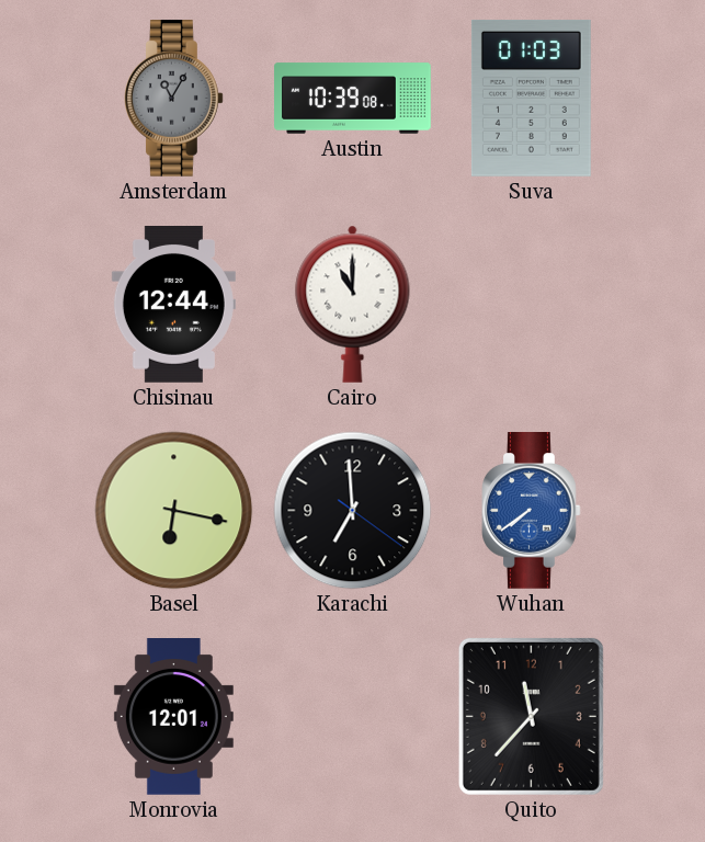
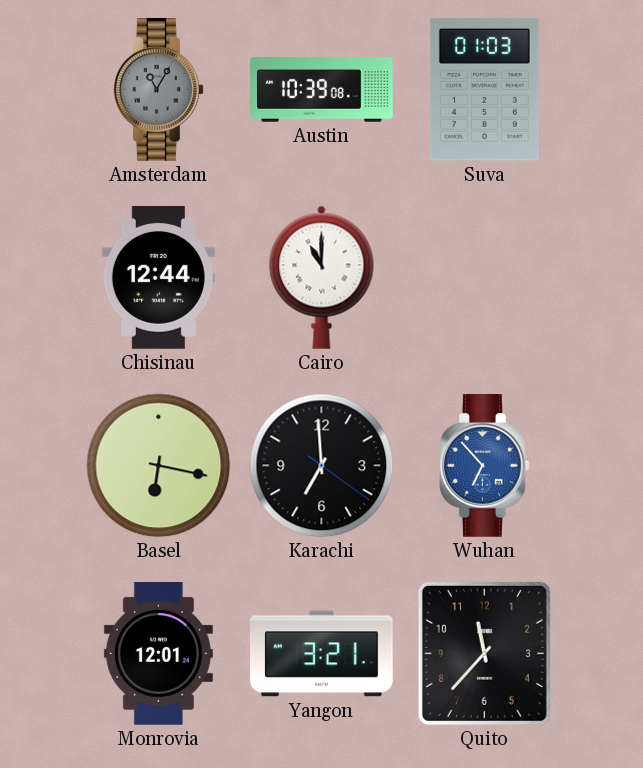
Wuhan: 7:39 -> 6:53
Yangon: none -> 3:21
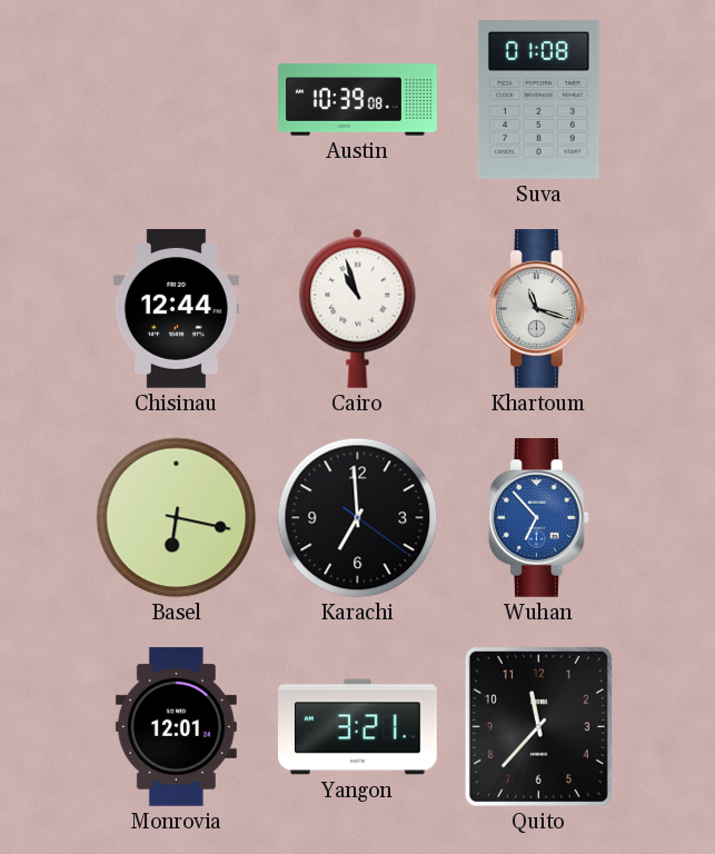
Amsterdam: 11:05 -> none
Suva: 01:03 -> 01:08
Cairo: 11:00 -> 10:57
Khartoum: none -> 11:18
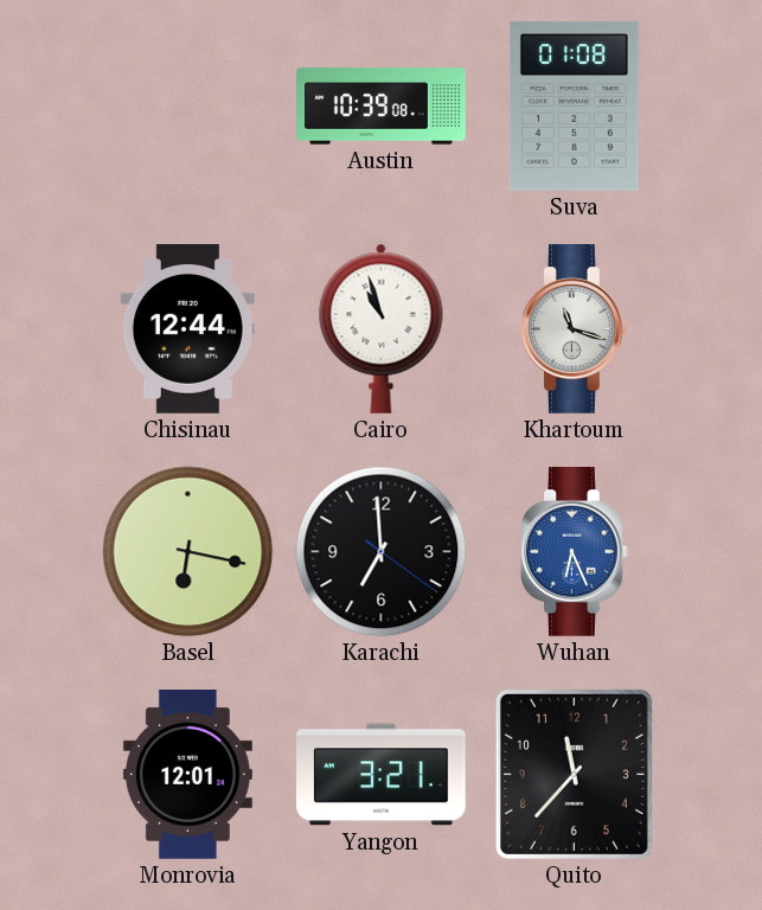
Wuhan: 6:53 -> 6:26
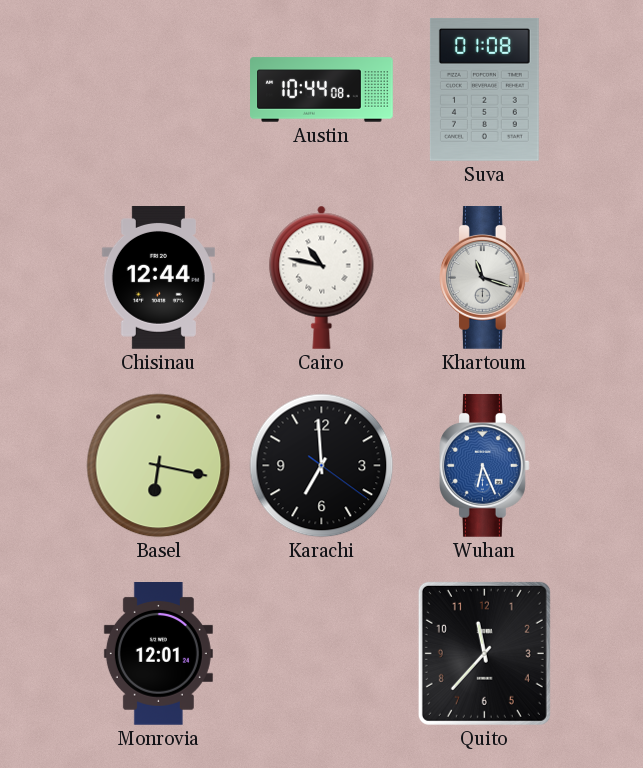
Austin: 10:39 -> 10:44
Cairo: 10:57 -> 10:47
Yangon: 3:21 -> none
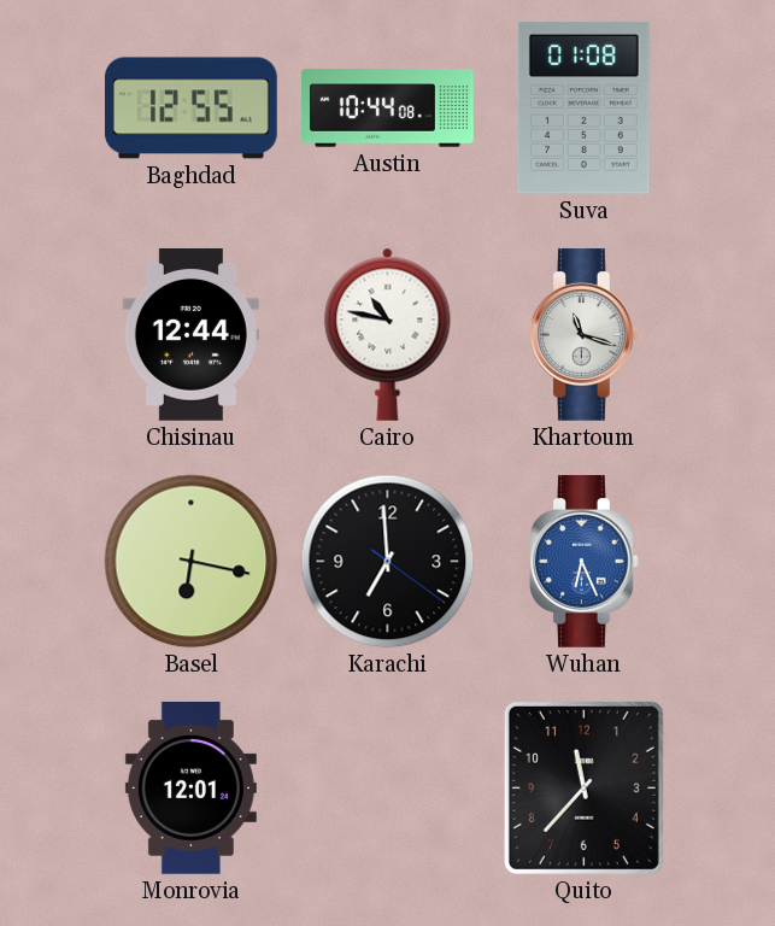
Baghdad: none -> 12:55
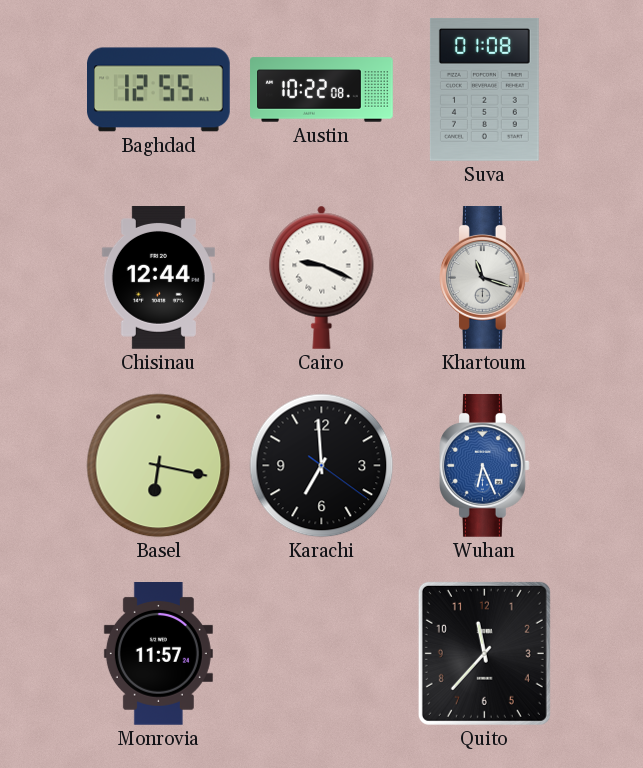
Austin: 10:44 -> 10:22
Cairo: 10:47 -> 9:19
Monrovia: 12:01 -> 11:57
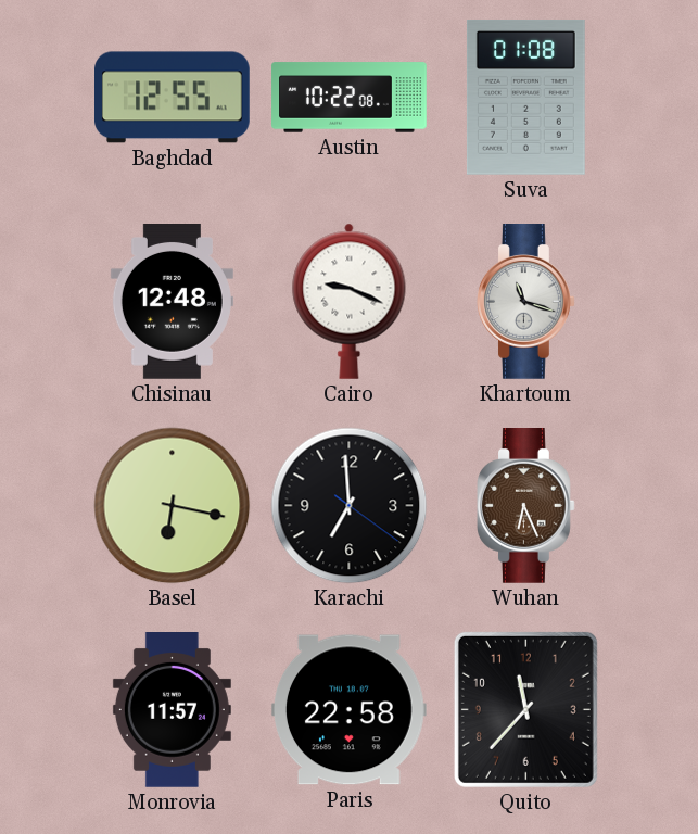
Chisinau: 12:44 -> 12:48
Wuhan dial: blue -> brown
Paris: none -> 22:58
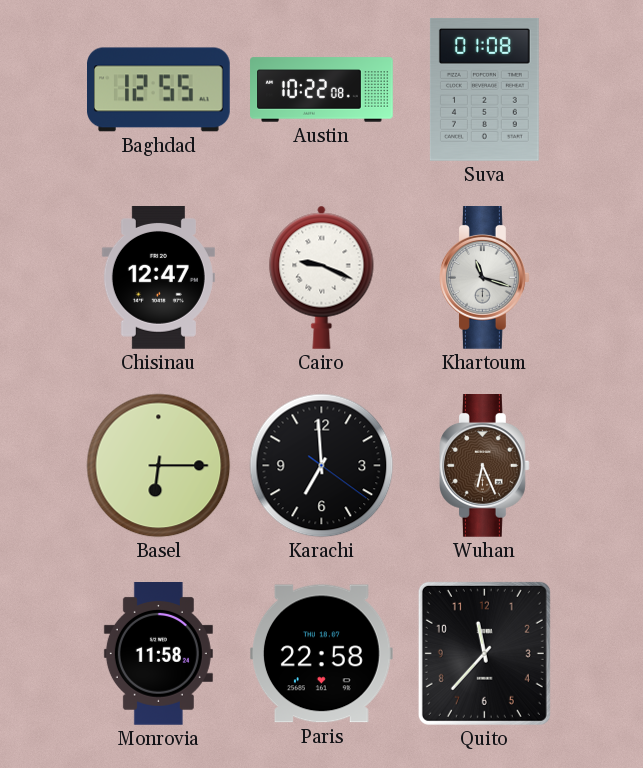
Chisinau: 12:48 -> 12:47
Basel: 6:17 -> 6:15
Monrovia: 11:57 -> 11:58
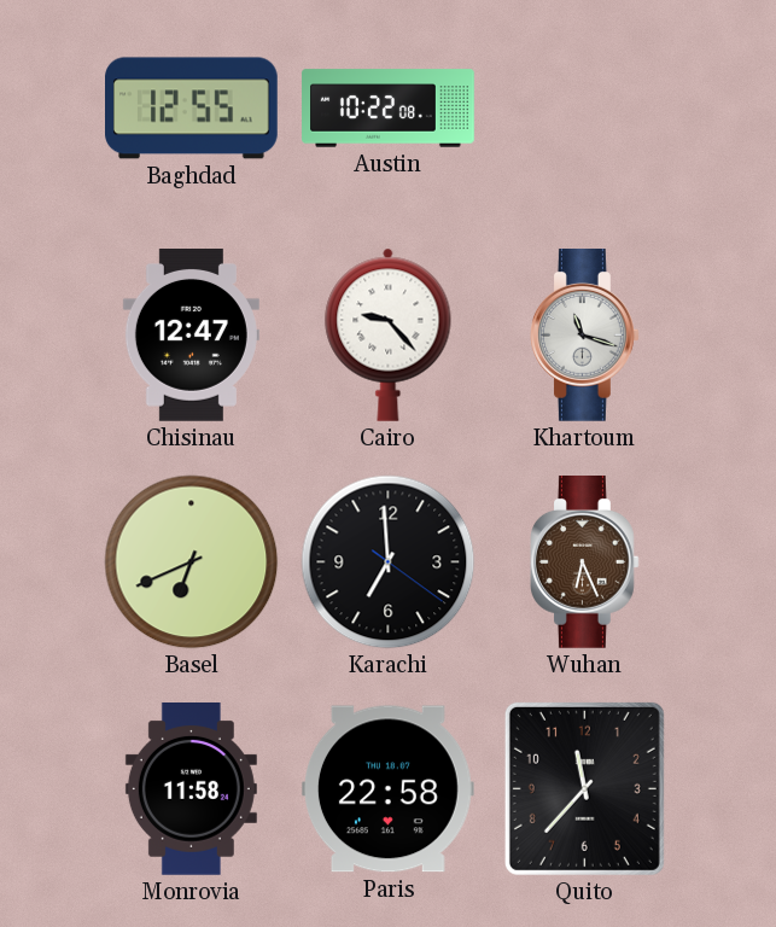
Suva: 01:08 -> none
Cairo: 9:19 -> 9:23
Basel: 6:15 -> 6:41
